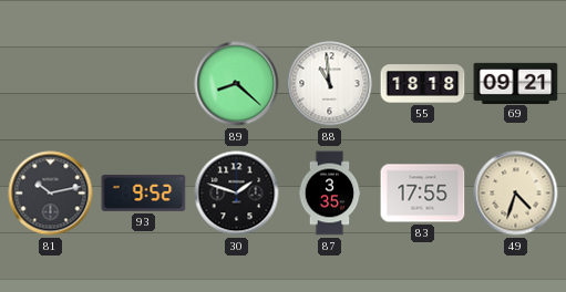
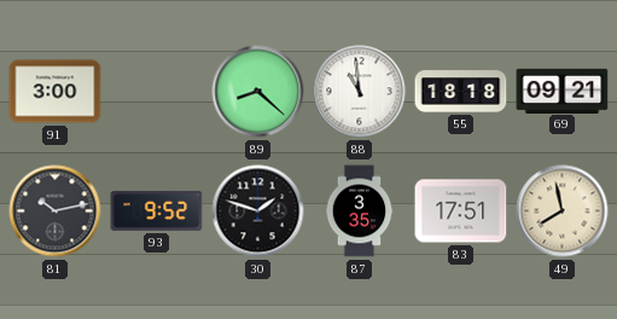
91: none -> 3:00
83: 17:55 -> 17:51
49: 4:33 -> 7:58
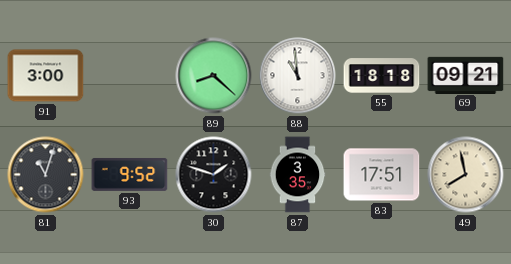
81: 10:13 -> 11:03
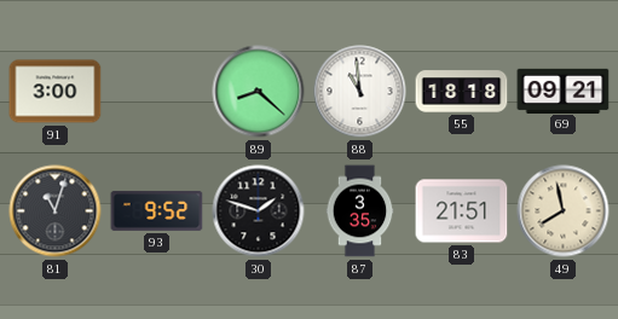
83: 17:51 -> 21:51
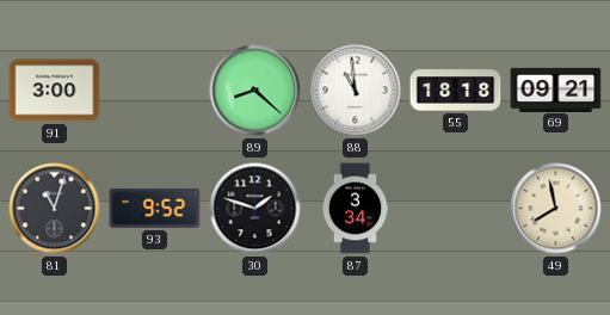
87: 3:35 -> 3:34
83: 21:51 -> none
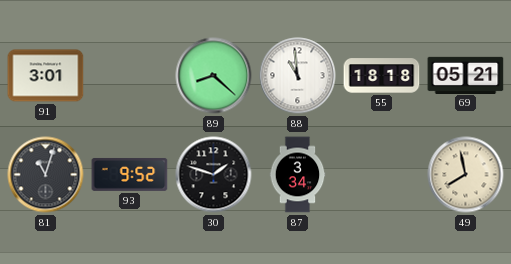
91: 3:00 -> 3:01
69: 09:21 -> 05:21
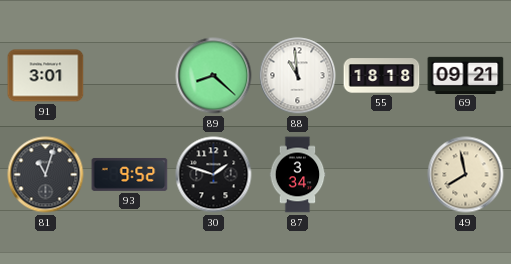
69: 05:21 -> 09:21
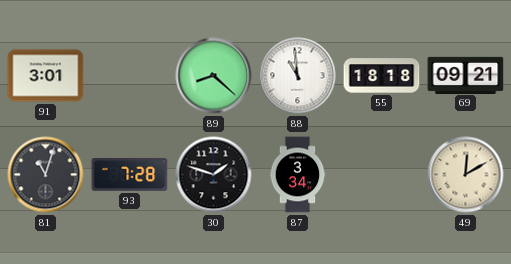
93: 9:52 -> 7:28
49: 7:58 -> 12:10
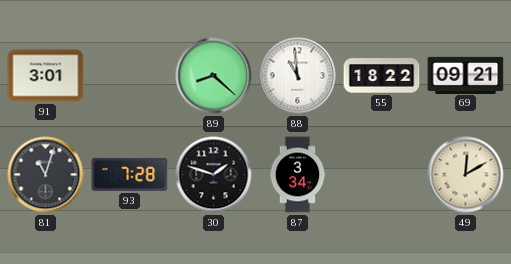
55: 18:18 -> 18:22
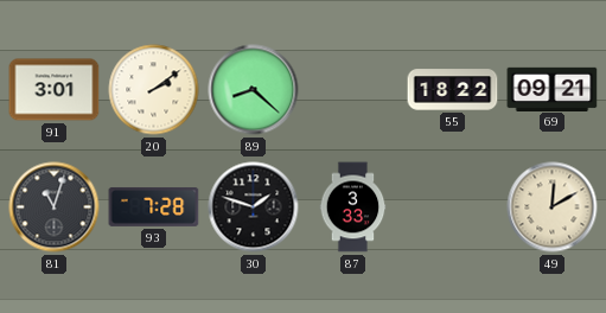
20: none -> 2:09
88: 10:59 -> none
87: 3:34 -> 3:33
